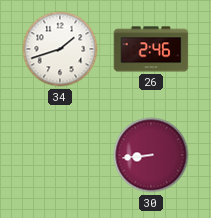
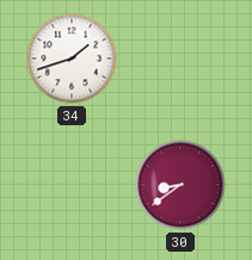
26: 2:46 -> none
30: 8:44 -> 8:39
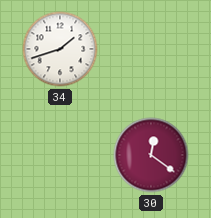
30: 8:39 -> 12:21
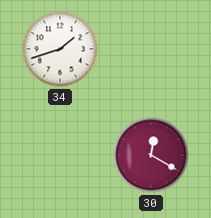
30: 12:21 -> 12:20
